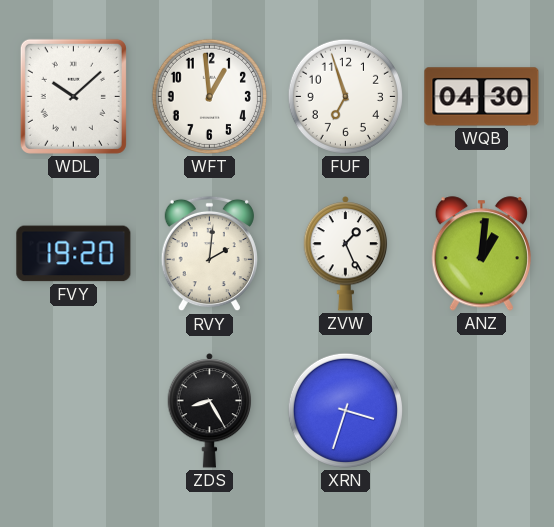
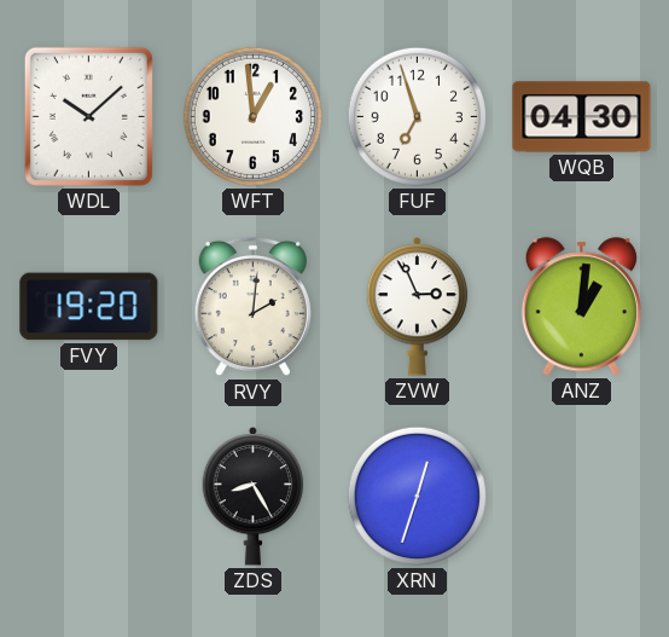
ZVW: 1:26 -> 2:56
XRN: 3:33 -> 12:33
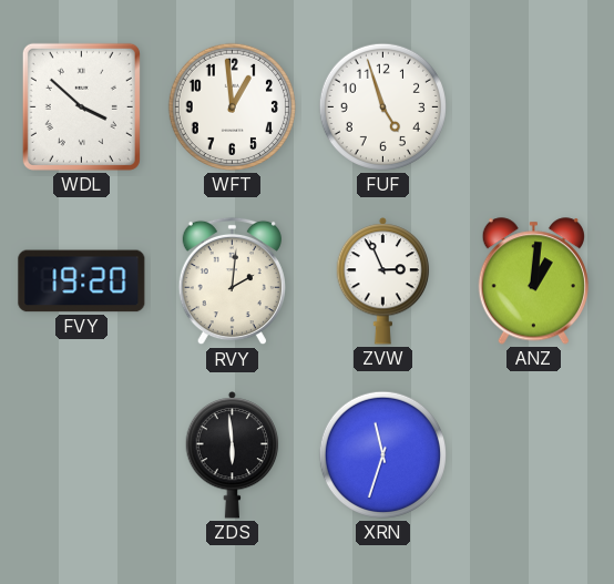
WDL: 10:08 -> 3:52
FUF: 6:57 -> 4:57
WQB: 04:30 -> none
ZDS: 8:25 -> 5:59
XRN: 12:33 -> 11:33
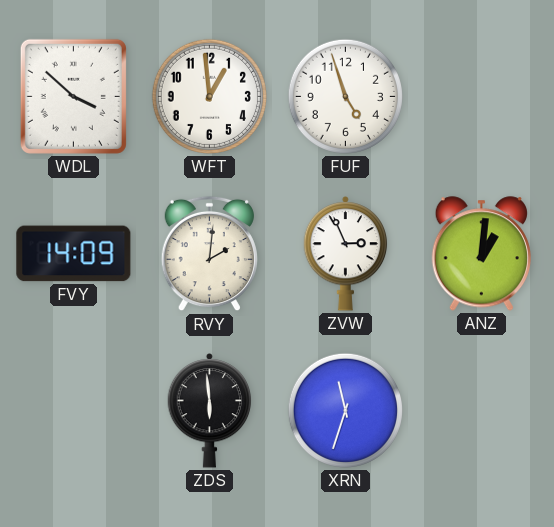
FVY: 19:20 -> 14:09
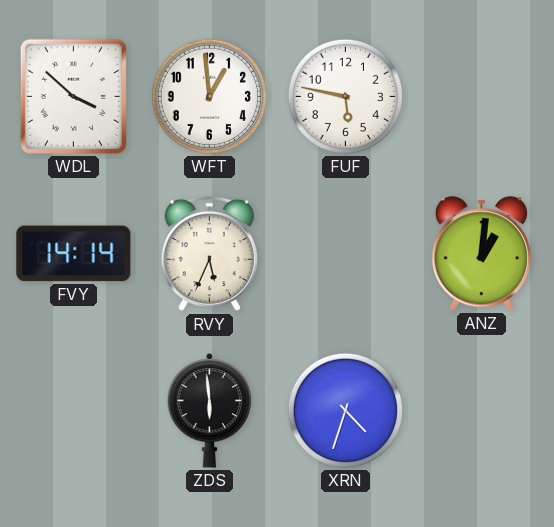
FUF: 4:57 -> 5:47
FVY: 14:09 -> 14:14
RVY: 2:01 -> 5:34
ZVW: 2:56 -> none
XRN: 11:33 -> 4:33
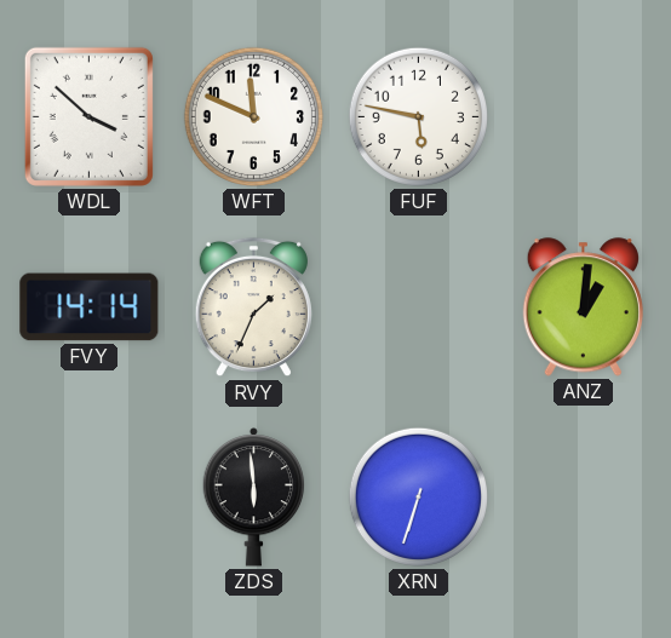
WFT: 12:59 -> 11:49
RVY: 5:34 -> 1:34
XRN: 4:33 -> 6:33
